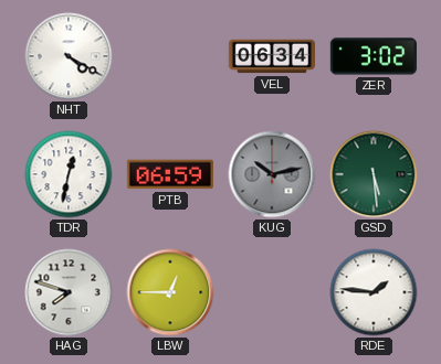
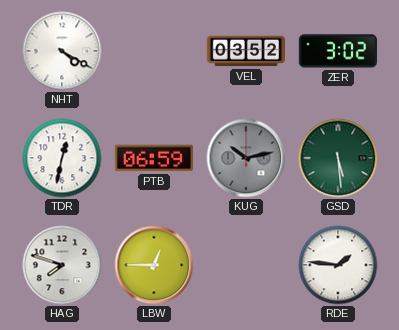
VEL: 06:34 -> 03:52
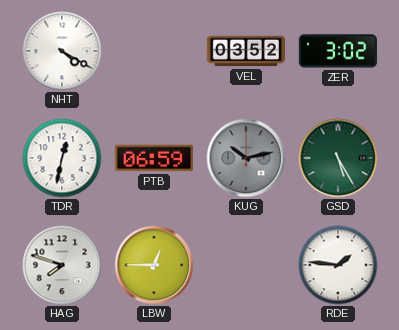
GSD: 5:29 -> 5:25
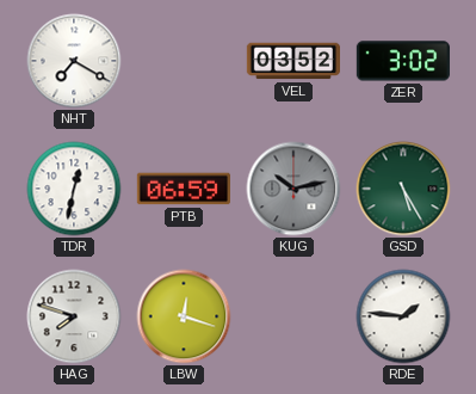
NHT: 4:20 -> 7:20
LBW: 12:45 -> 12:18
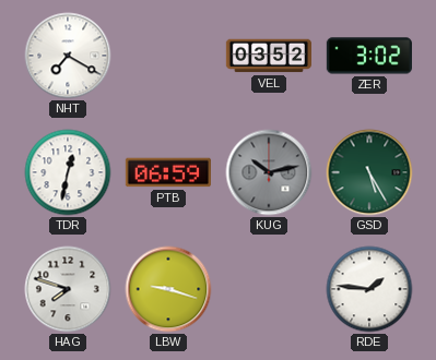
LBW: 12:18 -> 9:18
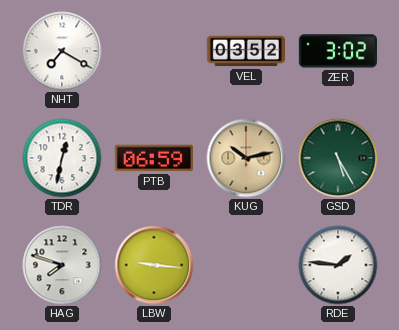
KUG dial: grey -> champagne
LBW: 9:18 -> 9:16
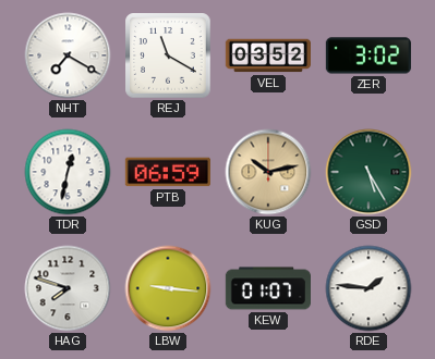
REJ: none -> 11:20
KEW: none -> 01:07
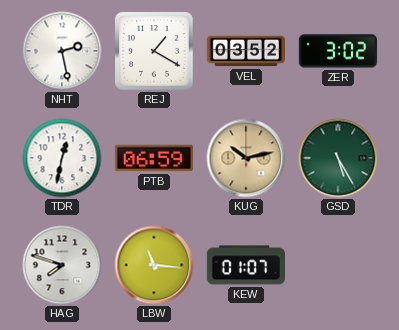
NHT: 7:20 -> 2:28
REJ: 11:20 -> 1:20
LBW: 9:16 -> 11:16
RDE: 1:46 -> none
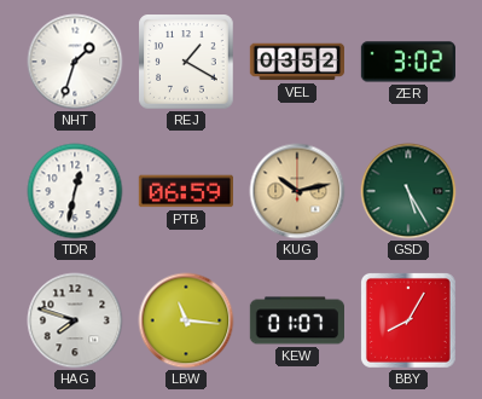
NHT: 2:28 -> 1:33
BBY: none -> 8:05
